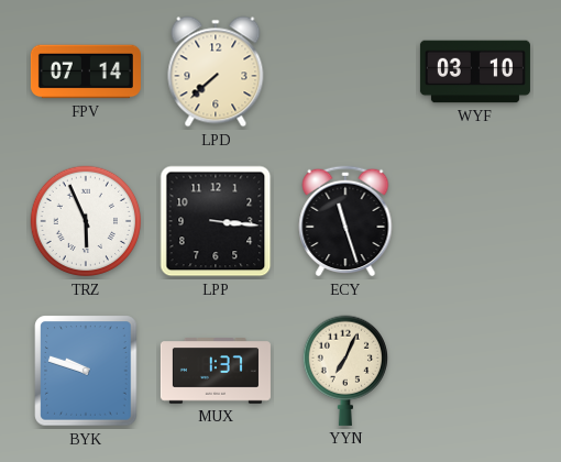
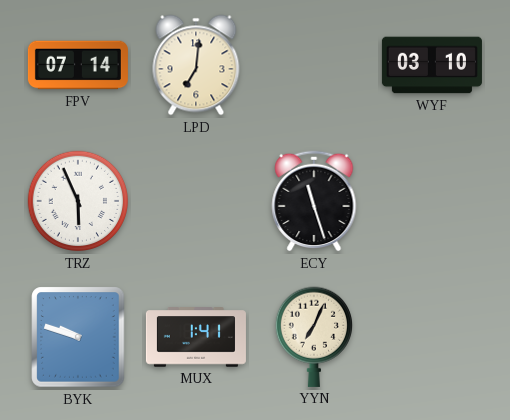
LPD: 7:38 -> 7:01
LPP: 3:16 -> none
MUX: 1:37 -> 1:41
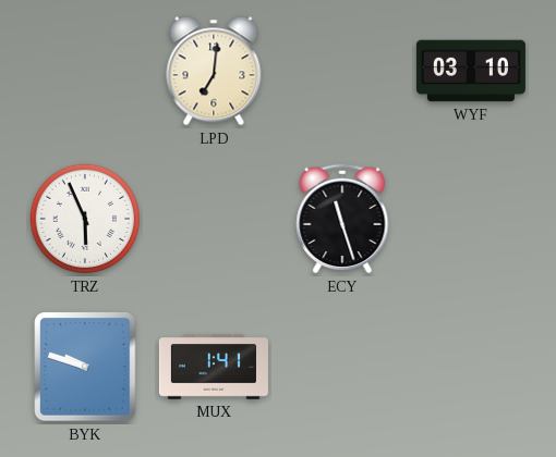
FPV: 07:14 -> none
YYN: 7:04 -> none
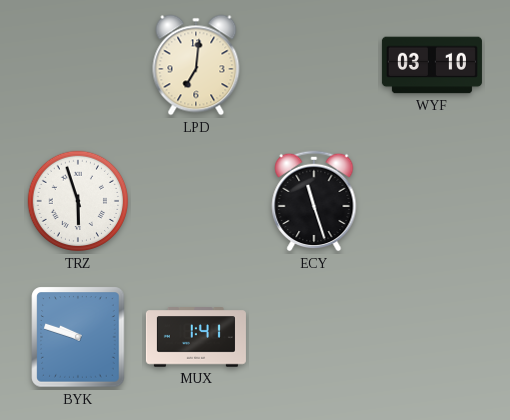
TRZ: 5:56 -> 5:57
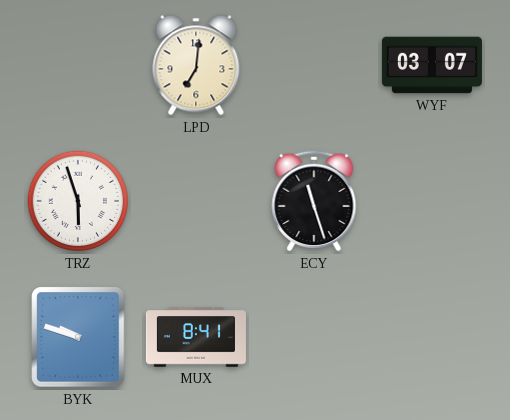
WYF: 03:10 -> 03:07
MUX: 1:41 -> 8:41
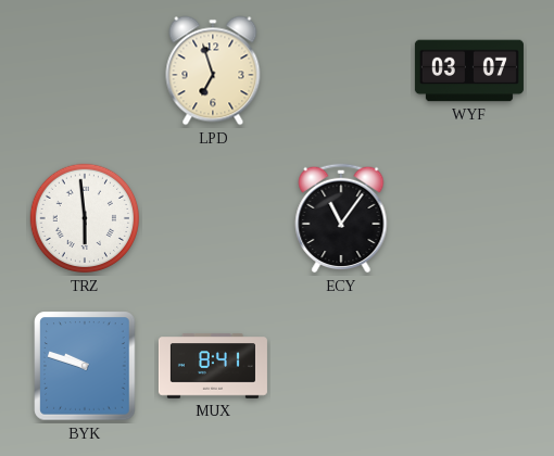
LPD: 7:01 -> 6:57
TRZ: 5:57 -> 5:59
ECY: 11:27 -> 11:06
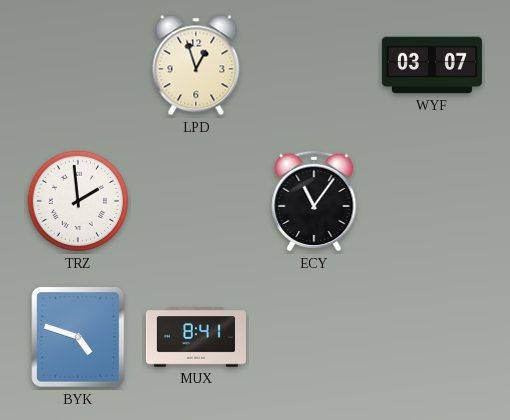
LPD: 6:57 -> 12:57
TRZ: 5:59 -> 1:59
BYK: 9:48 -> 4:48
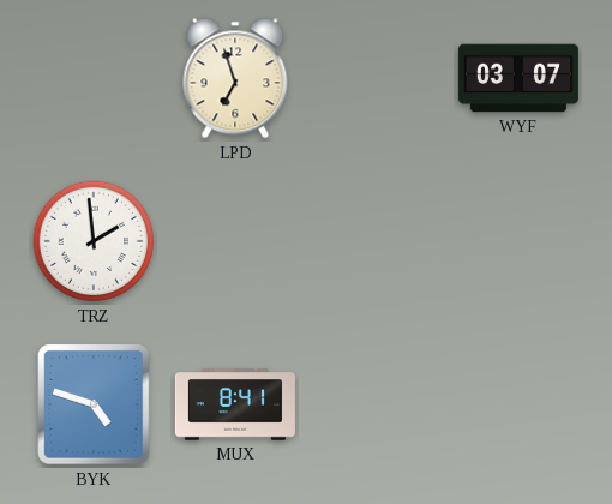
LPD: 12:57 -> 6:57
ECY: 11:06 -> none
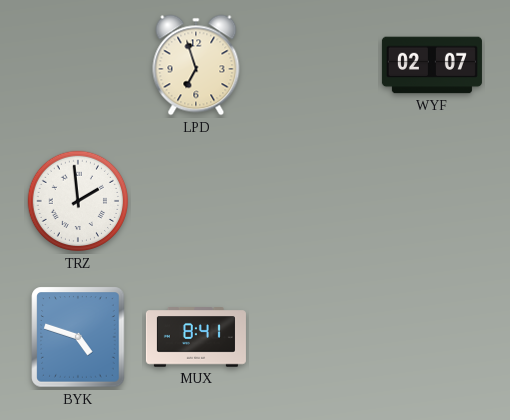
WYF: 03:07 -> 02:07
